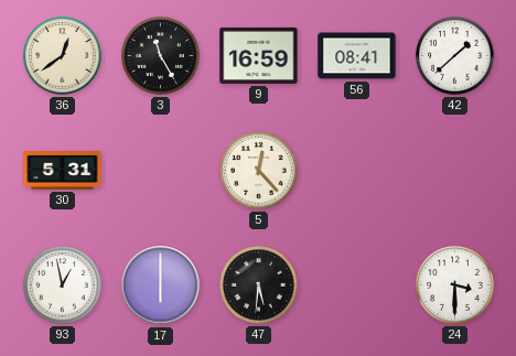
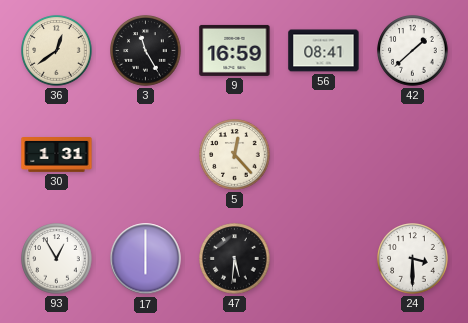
30: 5:31 -> 1:31
93: 12:58 -> 12:55
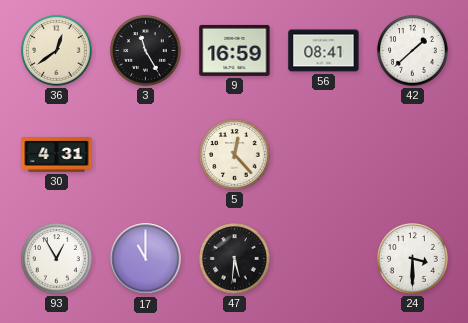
30: 1:31 -> 4:31
17: 6:00 -> 11:00
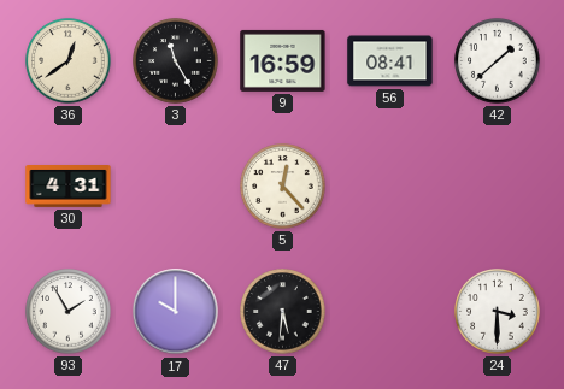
93: 12:55 -> 1:55
17: 11:00 -> 10:00
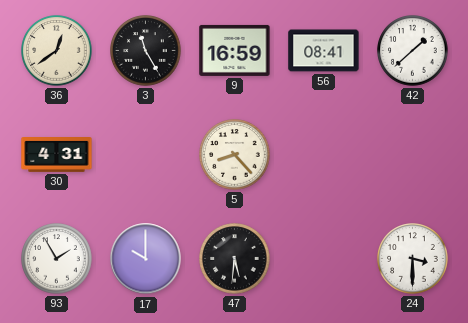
5: 12:23 -> 8:23
